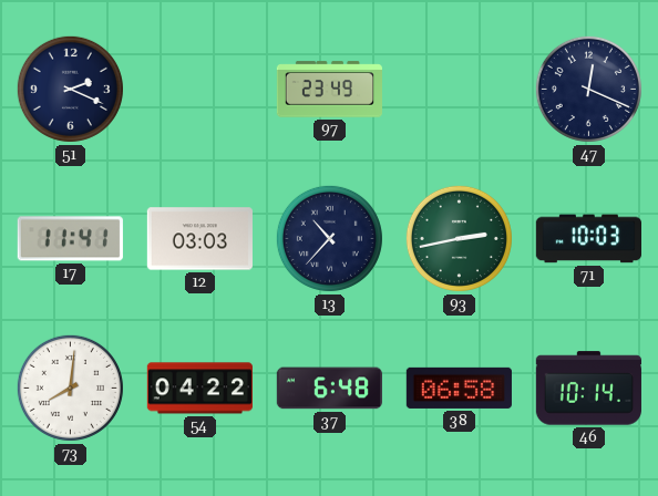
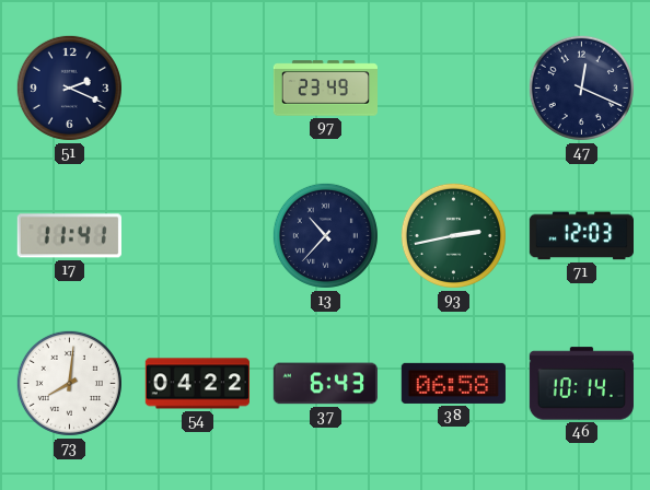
12: 03:03 -> none
71: 10:03 -> 12:03
37: 6:48 -> 6:43
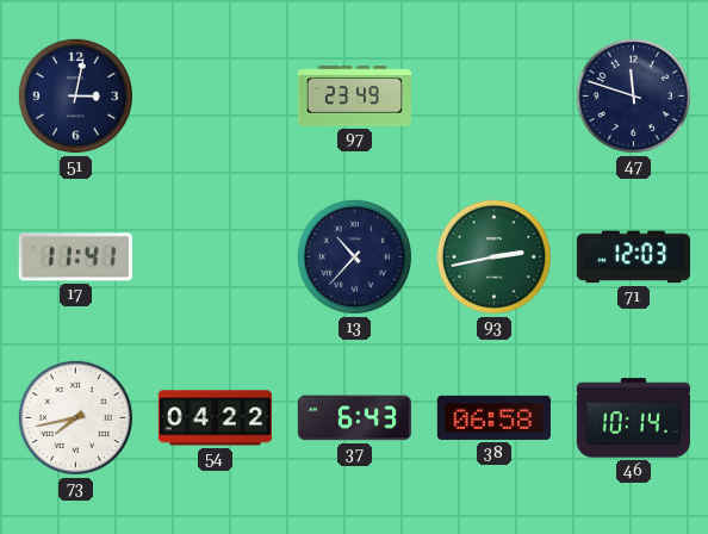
51: 2:19 -> 3:02
47: 12:19 -> 11:48
73: 8:01 -> 7:43
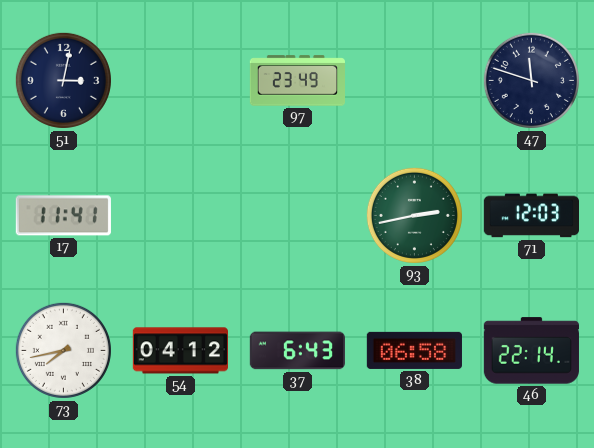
13: 10:37 -> none
54: 04:22 -> 04:12
46: 10:14 -> 22:14
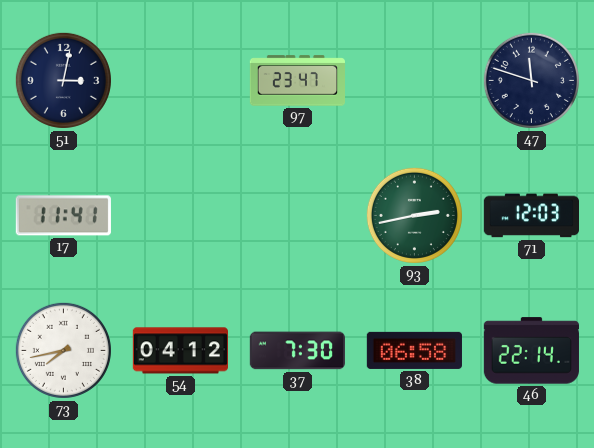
97: 23:49 -> 23:47
37: 6:43 -> 7:30
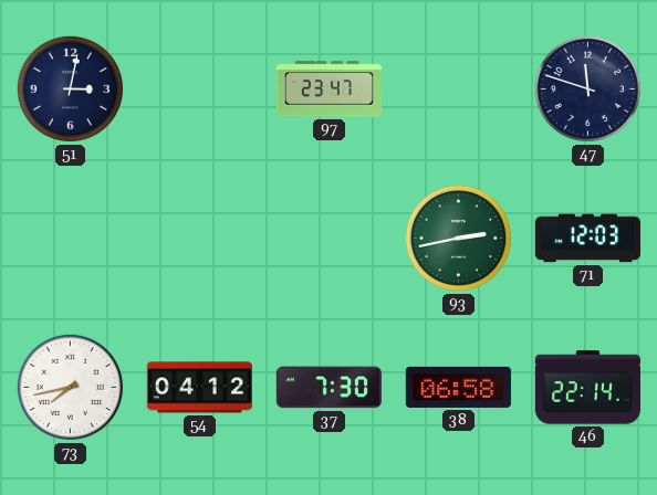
17: 11:41 -> none
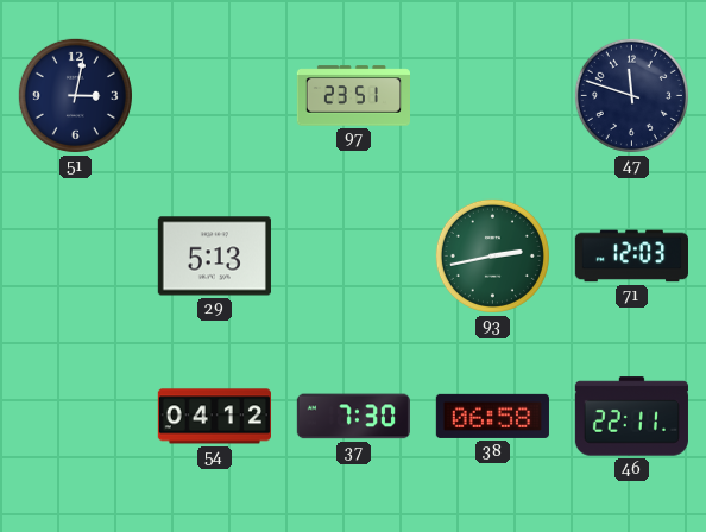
97: 23:47 -> 23:51
29: none -> 5:13
73: 7:43 -> none
46: 22:14 -> 22:11
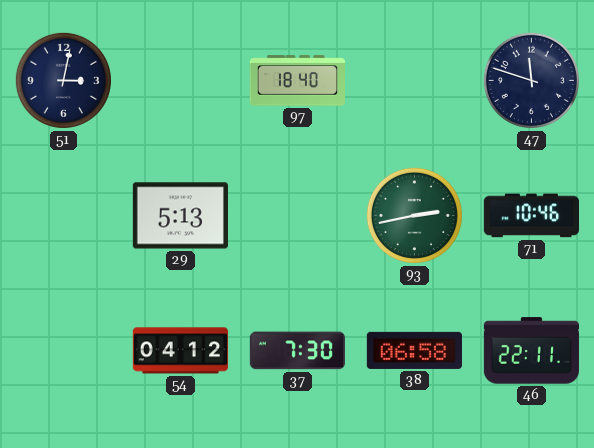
97: 23:51 -> 18:40
71: 12:03 -> 10:46
